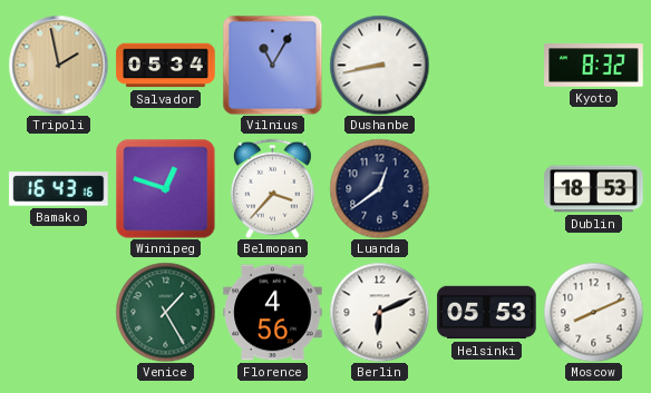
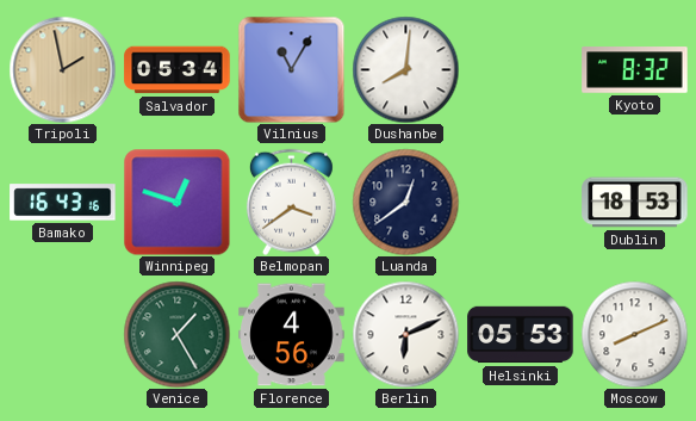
Dushanbe: 8:43 -> 8:01
Belmopan: 3:37 -> 3:39
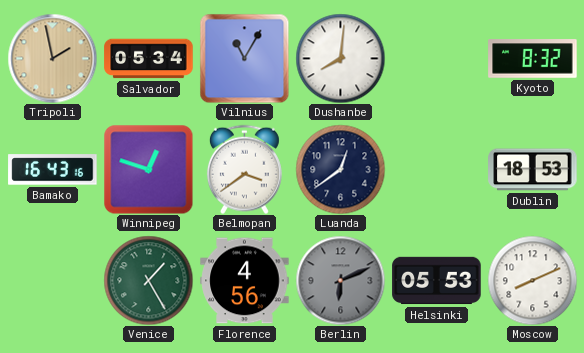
Berlin dial: white -> grey
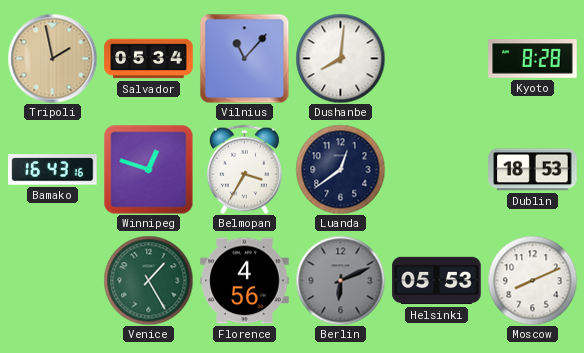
Vilnius: 11:05 -> 11:07
Kyoto: 8:32 -> 8:28
Belmopan: 3:39 -> 3:35
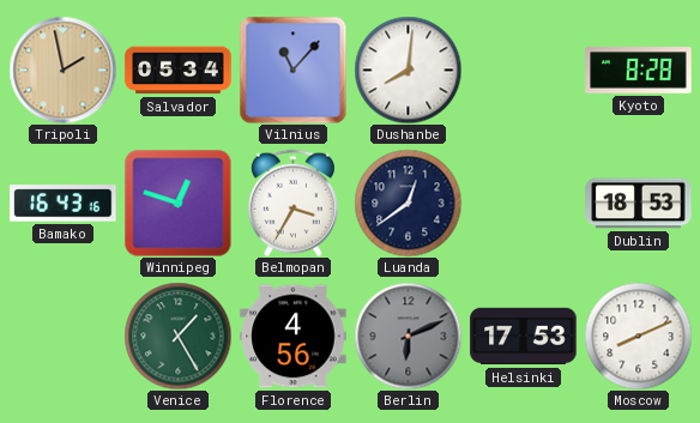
Helsinki: 05:53 -> 17:53
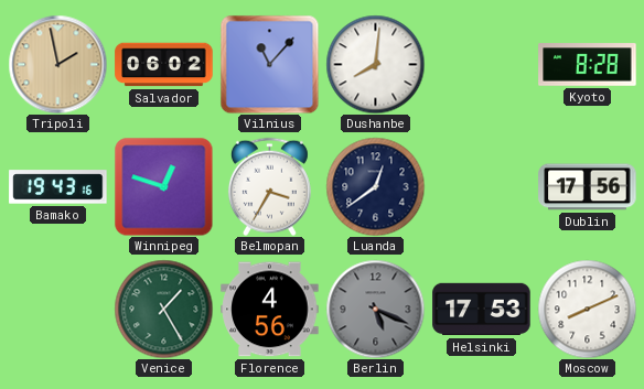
Salvador: 05:34 -> 06:02
Bamako: 16:43 -> 19:43
Dublin: 18:53 -> 17:56
Berlin: 6:11 -> 5:19
